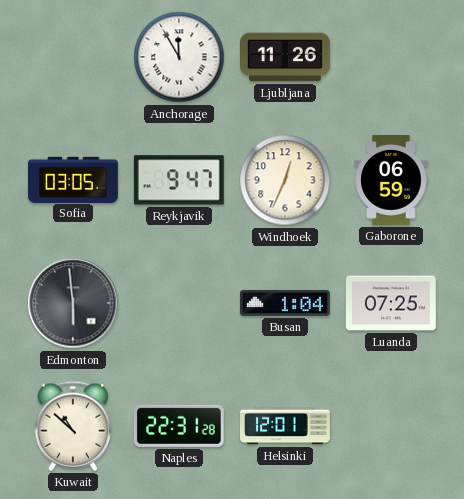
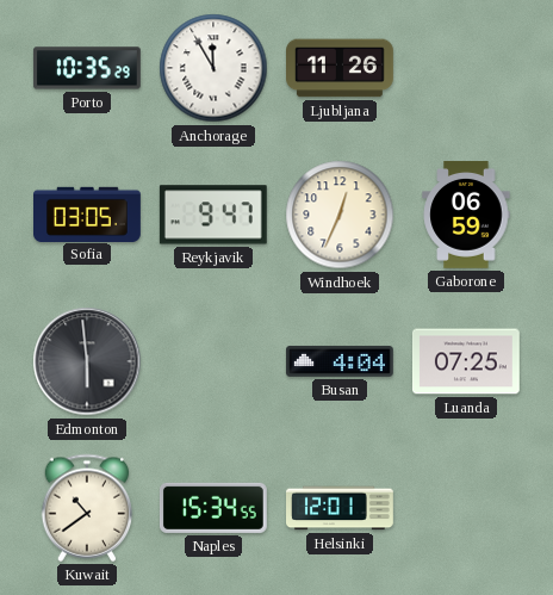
Porto: none -> 10:35
Busan: 1:04 -> 4:04
Kuwait: 10:52 -> 10:39
Naples: 22:31 -> 15:34
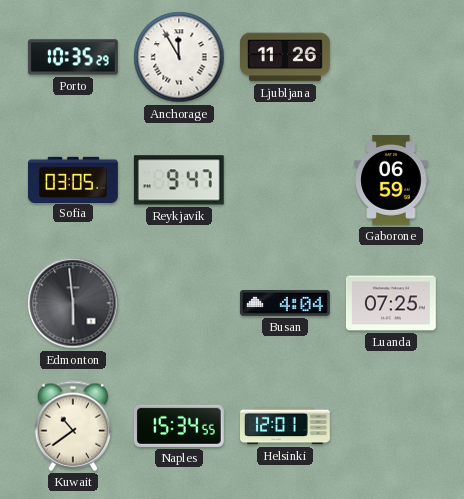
Windhoek: 12:34 -> none
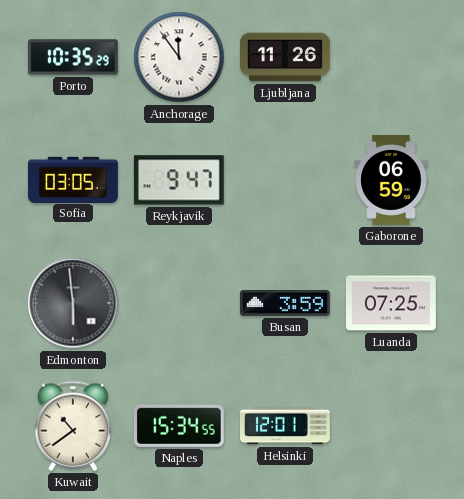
Anchorage: 11:55 -> 11:54
Busan: 4:04 -> 3:59
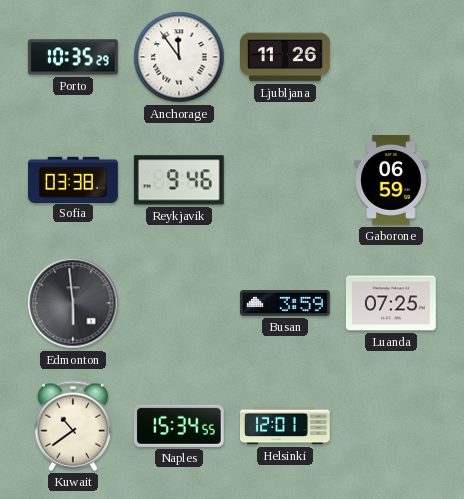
Sofia: 03:05 -> 03:38
Reykjavik: 9:47 -> 9:46
